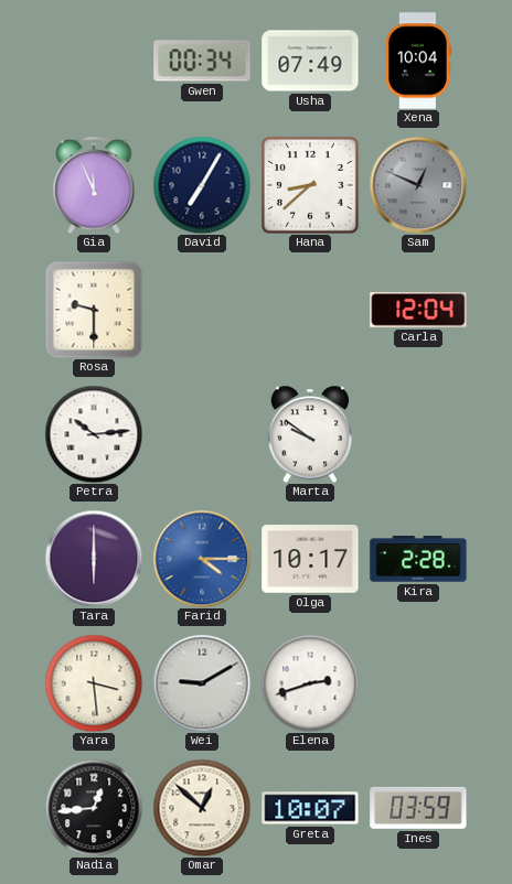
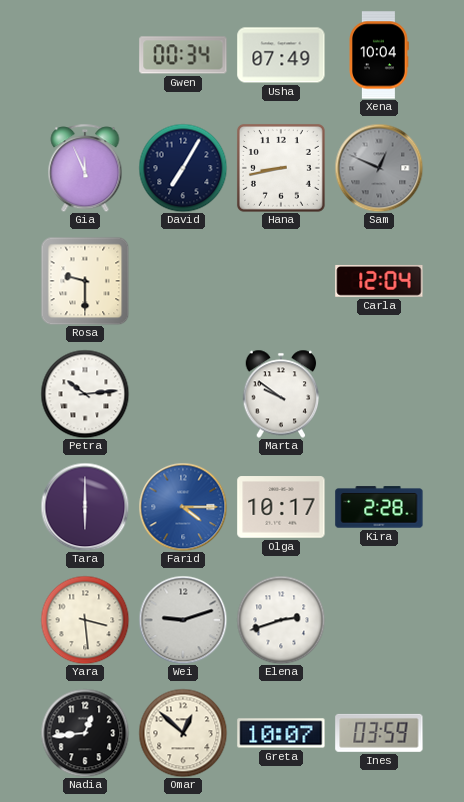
Hana: 8:38 -> 8:43
Wei: 9:10 -> 9:12
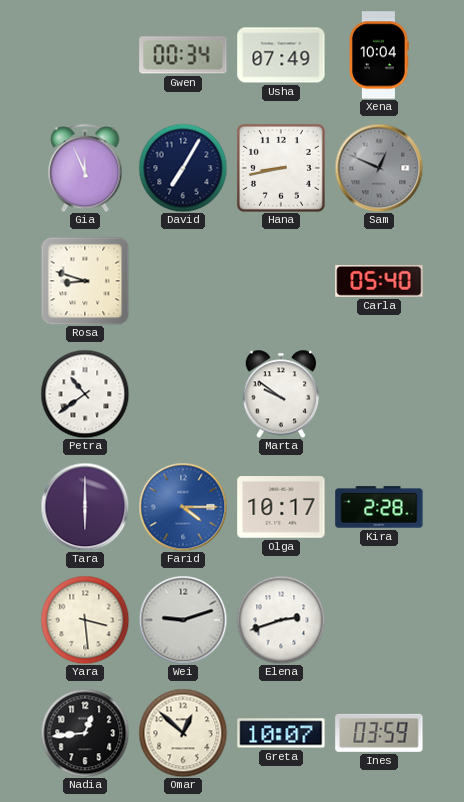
Rosa: 9:30 -> 8:48
Carla: 12:04 -> 05:40
Petra: 10:14 -> 10:39
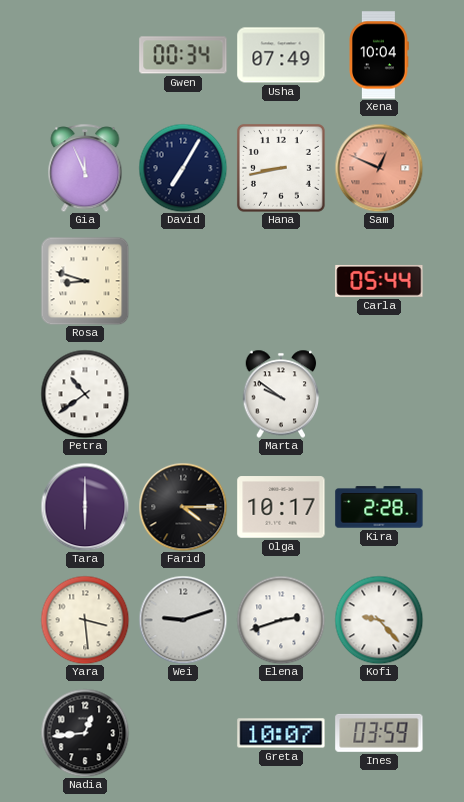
Sam dial: grey -> salmon
Carla: 05:40 -> 05:44
Farid dial: blue -> black
Kofi: none -> 9:23
Omar: 12:52 -> none
